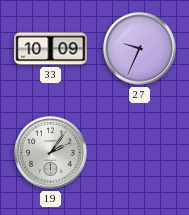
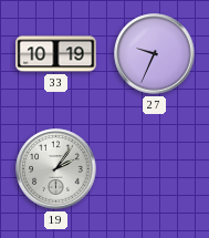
33: 10:09 -> 10:19
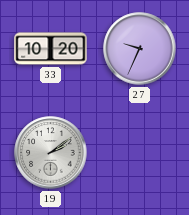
33: 10:19 -> 10:20
19: 2:06 -> 2:09
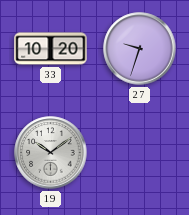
27: 9:34 -> 9:33
19: 2:09 -> 10:09
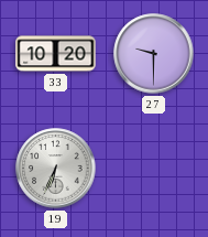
27: 9:33 -> 9:30
19: 10:09 -> 6:34
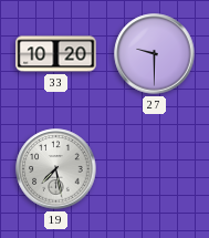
19: 6:34 -> 7:28
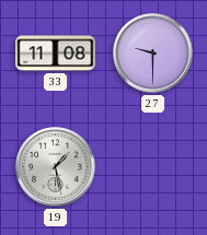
33: 10:20 -> 11:08
19: 7:28 -> 1:28
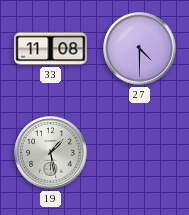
27: 9:30 -> 4:30
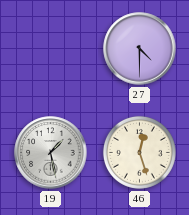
33: 11:08 -> none
46: none -> 12:27
